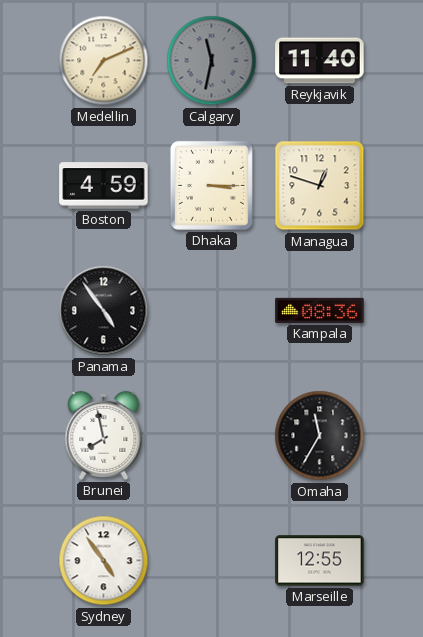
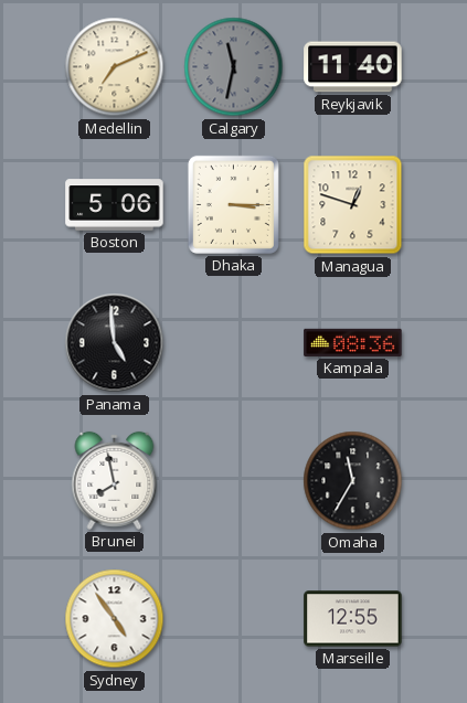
Boston: 4:59 -> 5:06
Panama: 4:54 -> 4:59
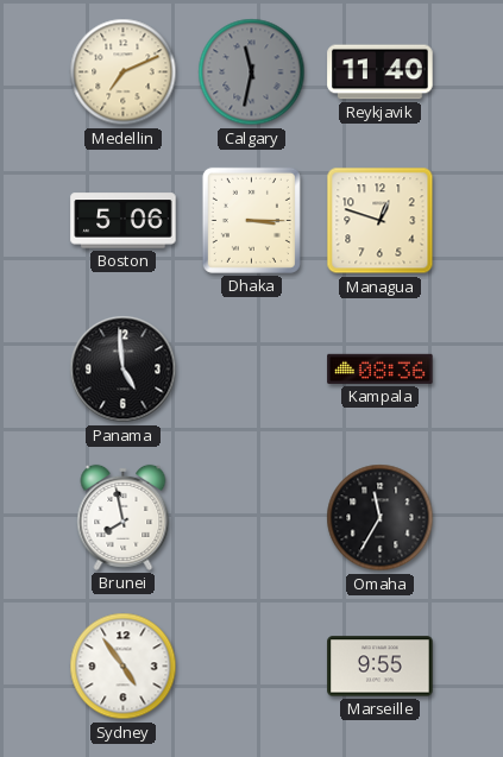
Marseille: 12:55 -> 9:55
